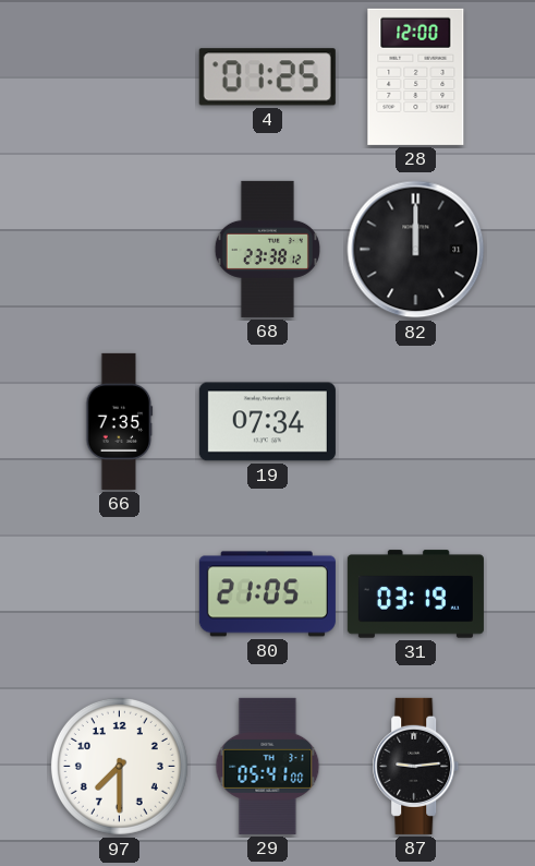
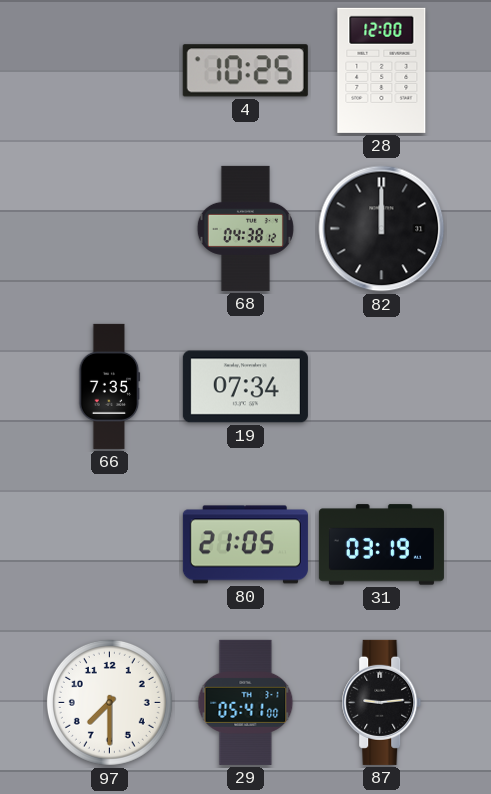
4: 01:25 -> 10:25
68: 23:38 -> 04:38
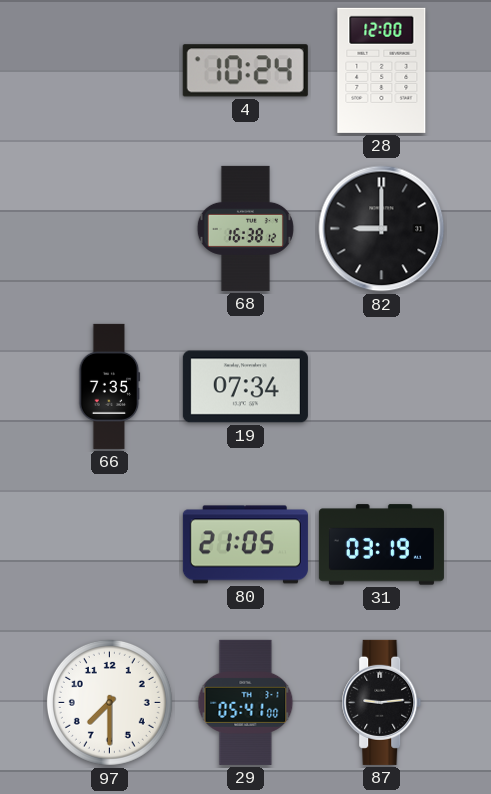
4: 10:25 -> 10:24
68: 04:38 -> 16:38
82: 12:00 -> 9:00
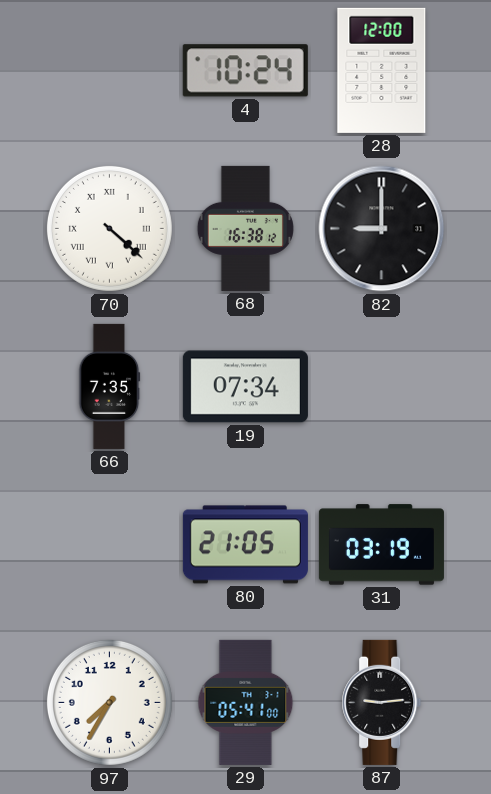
70: none -> 4:22
97: 7:30 -> 7:35
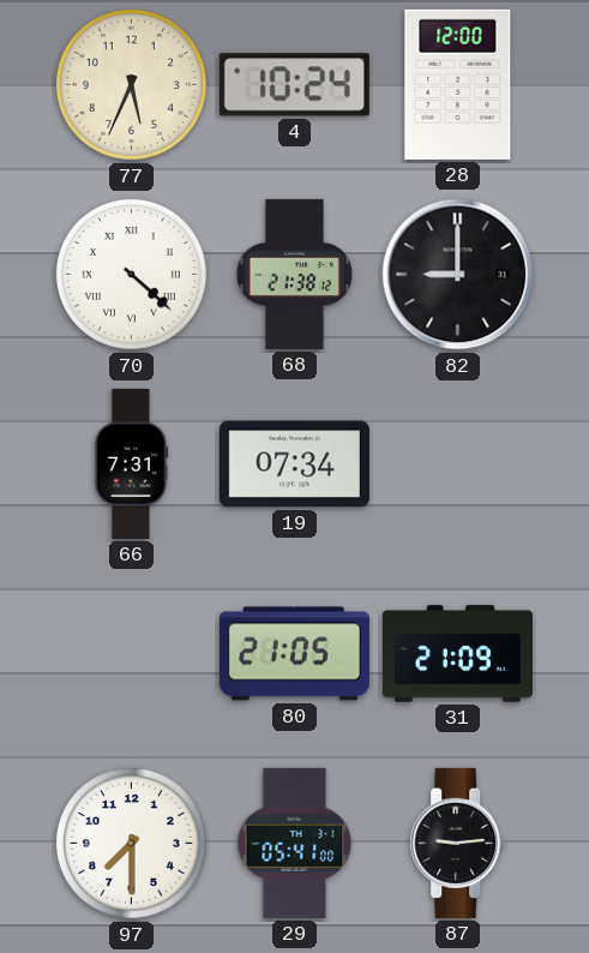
77: none -> 5:34
68: 16:38 -> 21:38
66: 7:35 -> 7:31
31: 03:19 -> 21:09
97: 7:35 -> 7:30
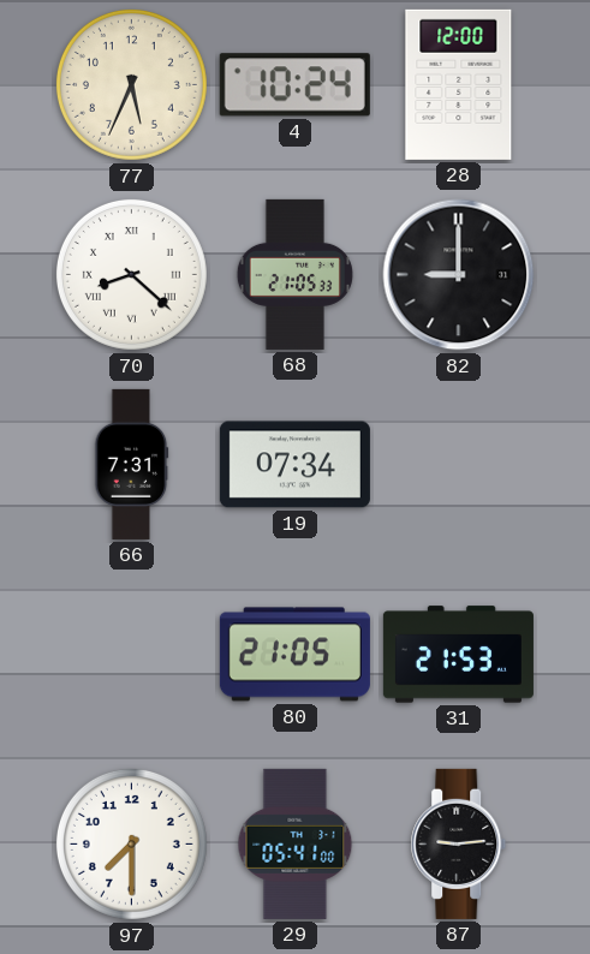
70: 4:22 -> 8:22
68: 21:38 -> 21:05
31: 21:09 -> 21:53
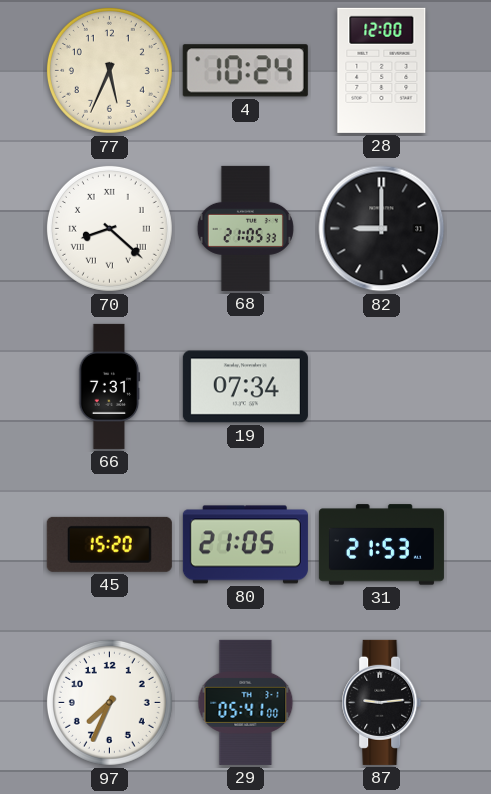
45: none -> 15:20
97: 7:30 -> 7:34
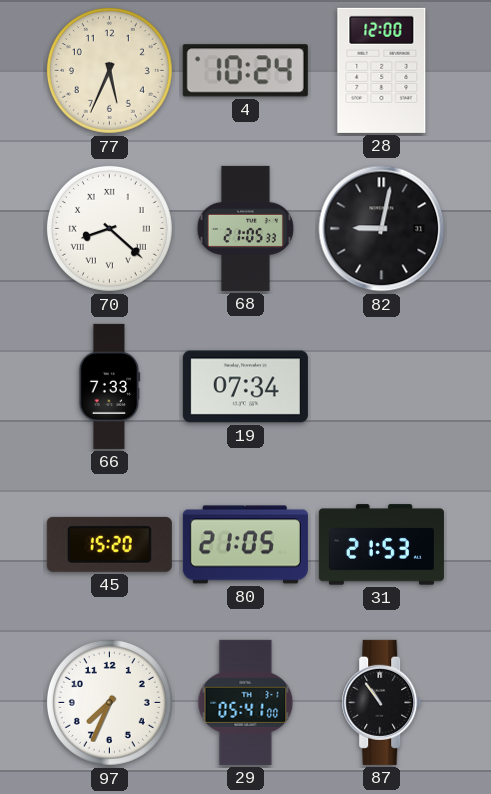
82: 9:00 -> 9:02
66: 7:31 -> 7:33
87: 9:14 -> 10:54
